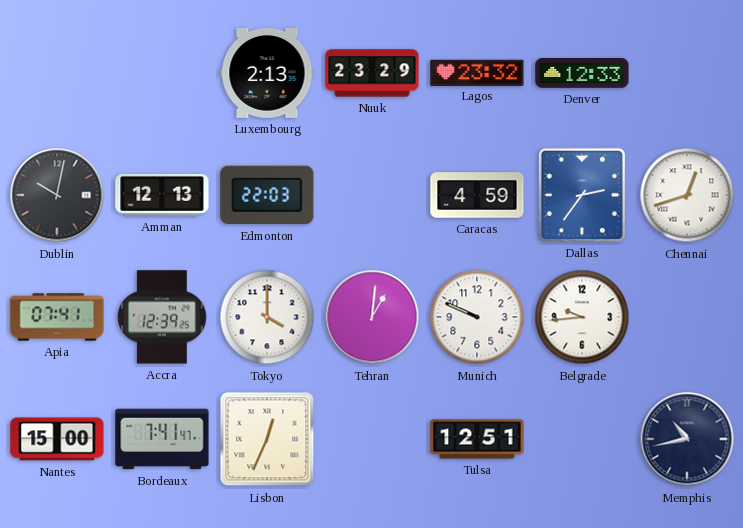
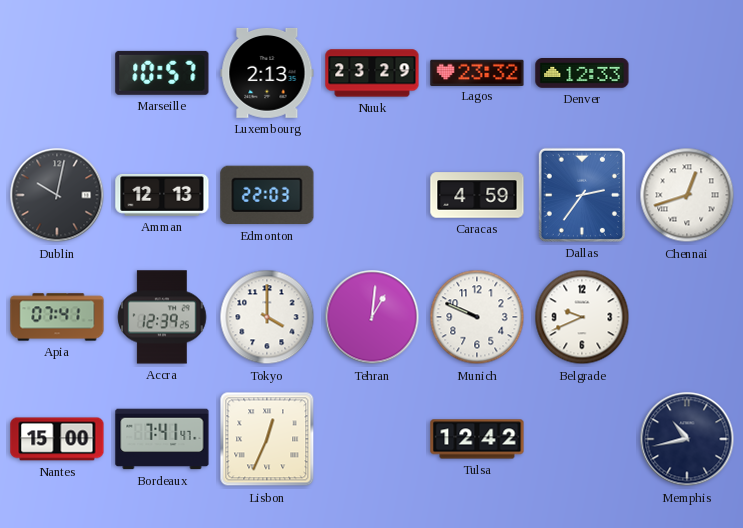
Marseille: none -> 10:57
Belgrade: 9:44 -> 9:41
Tulsa: 12:51 -> 12:42
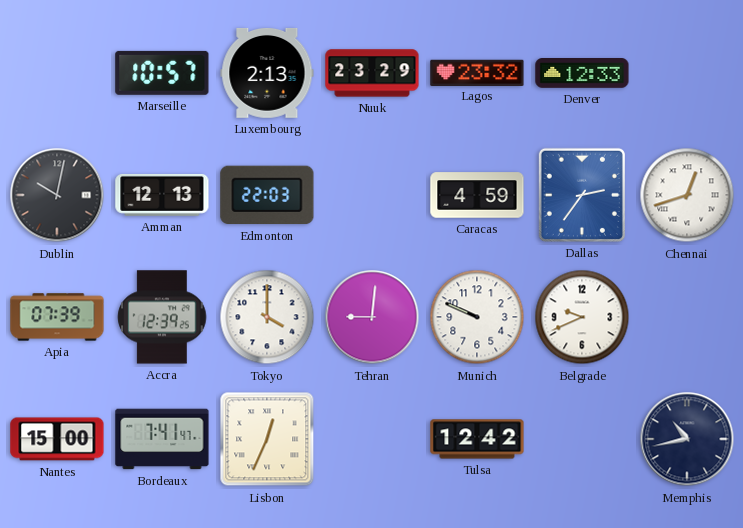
Apia: 07:41 -> 07:39
Tehran: 1:01 -> 9:01
